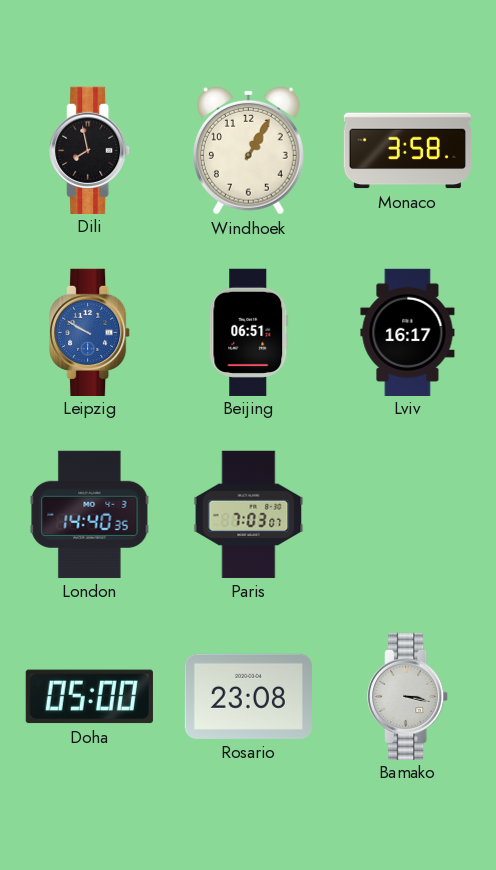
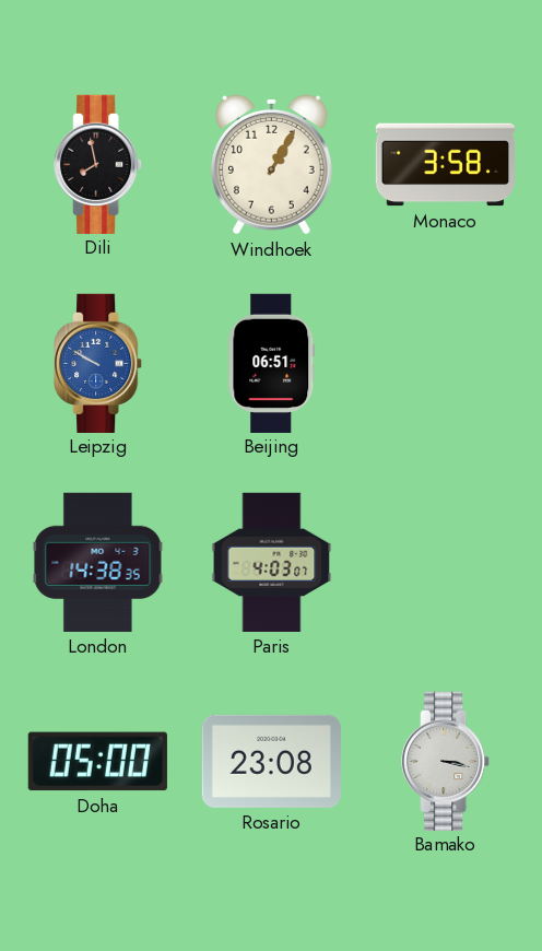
Lviv: 16:17 -> none
London: 14:40 -> 14:38
Paris: 7:03 -> 4:03
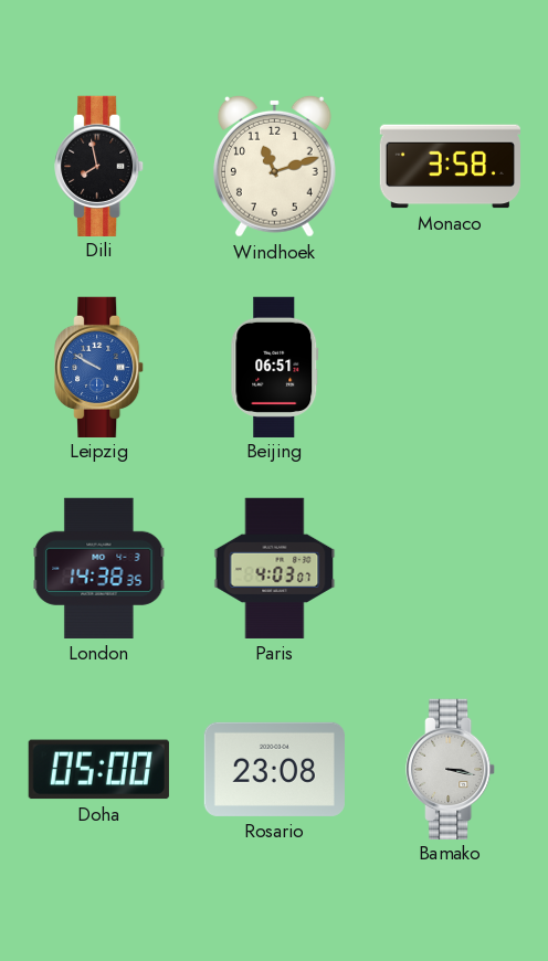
Windhoek: 1:05 -> 11:12
